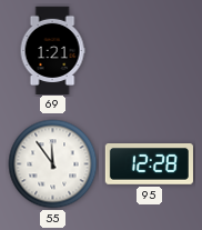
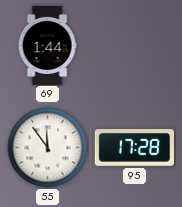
69: 1:21 -> 1:44
95: 12:28 -> 17:28
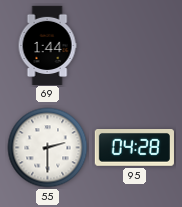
55: 11:54 -> 2:30
95: 17:28 -> 04:28
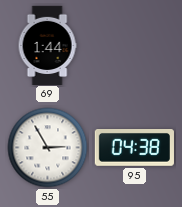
55: 2:30 -> 2:55
95: 04:28 -> 04:38
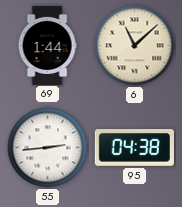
6: none -> 11:08
55: 2:55 -> 2:44
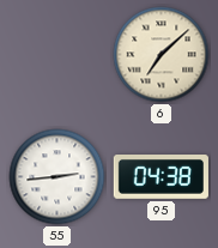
69: 1:44 -> none
6: 11:08 -> 7:08
